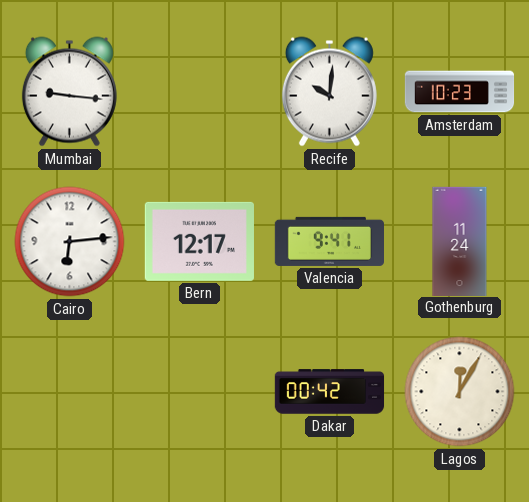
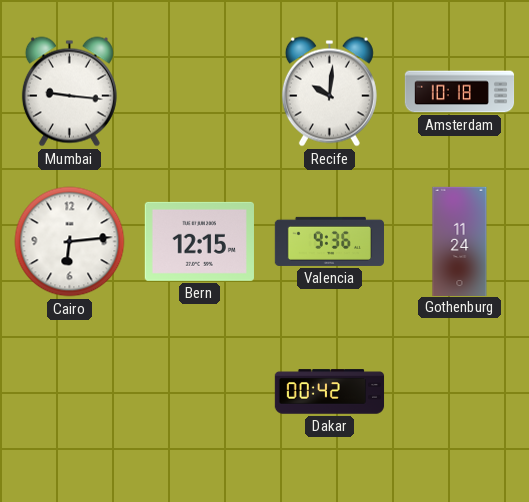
Amsterdam: 10:23 -> 10:18
Bern: 12:17 -> 12:15
Valencia: 9:41 -> 9:36
Lagos: 12:05 -> none
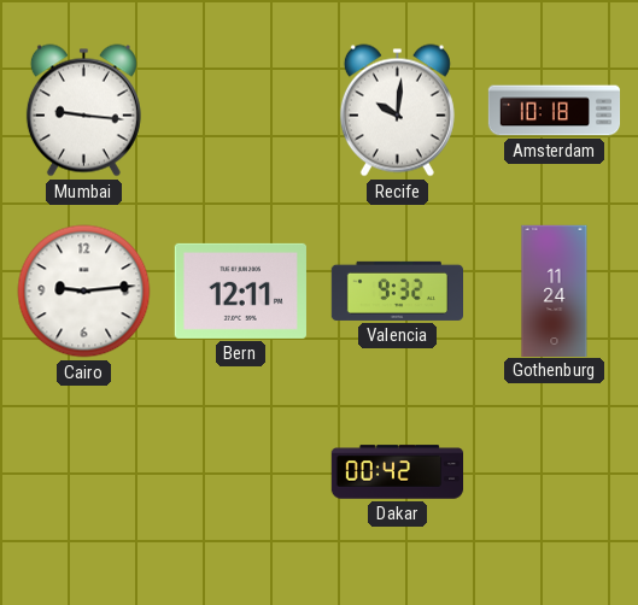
Cairo: 6:14 -> 9:14
Bern: 12:15 -> 12:11
Valencia: 9:36 -> 9:32
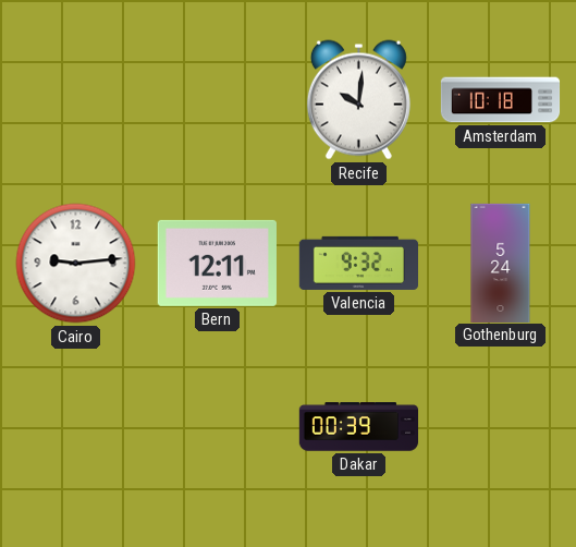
Mumbai: 9:16 -> none
Gothenburg: 11:24 -> 5:24
Dakar: 00:42 -> 00:39
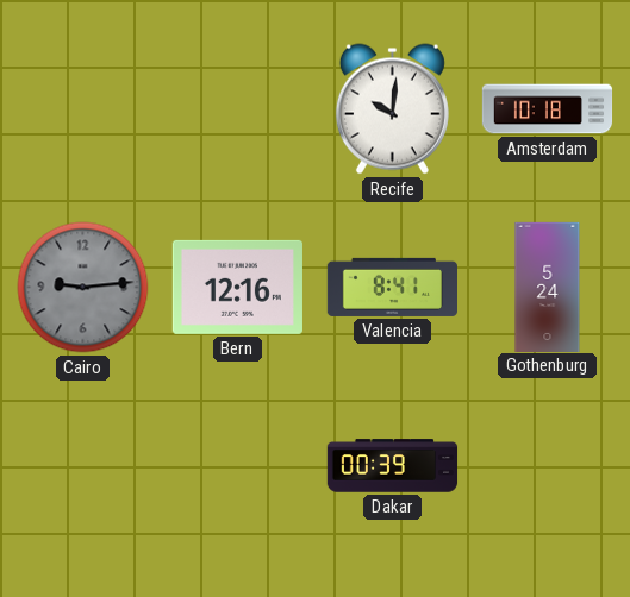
Cairo dial: white -> grey
Bern: 12:11 -> 12:16
Valencia: 9:32 -> 8:41
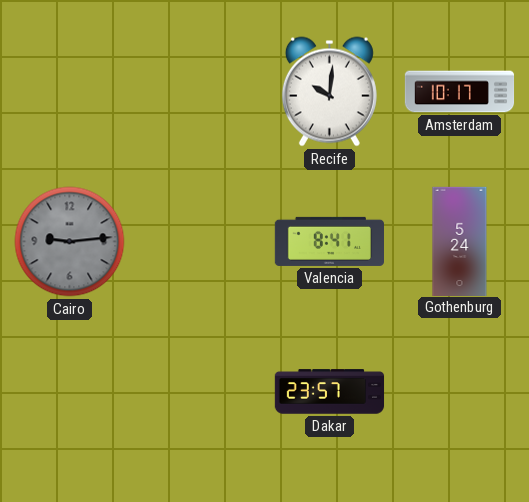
Amsterdam: 10:18 -> 10:17
Bern: 12:16 -> none
Dakar: 00:39 -> 23:57
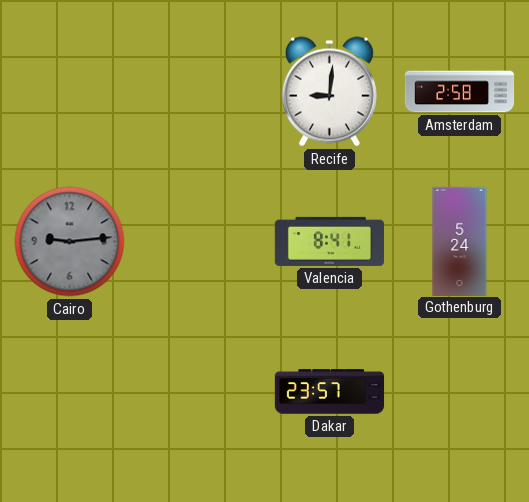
Recife: 10:01 -> 9:01
Amsterdam: 10:17 -> 2:58
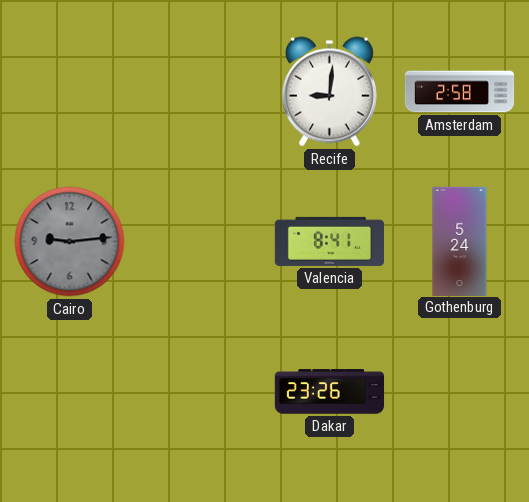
Dakar: 23:57 -> 23:26
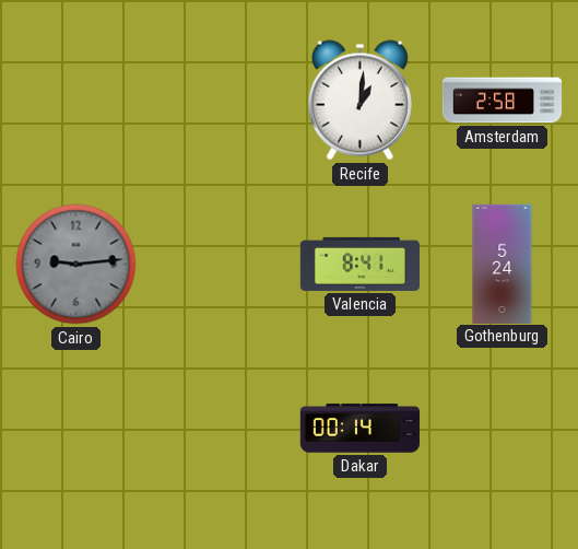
Recife: 9:01 -> 1:01
Dakar: 23:26 -> 00:14
